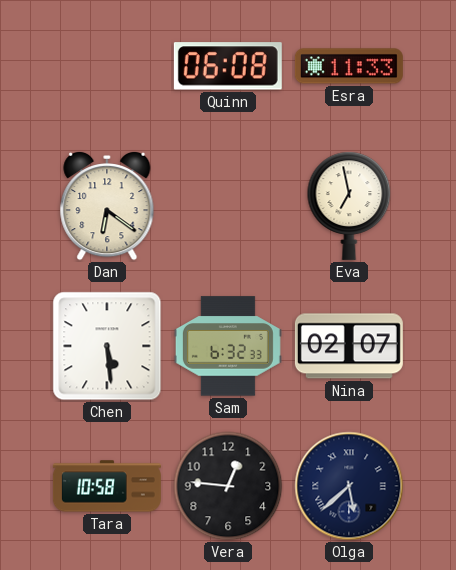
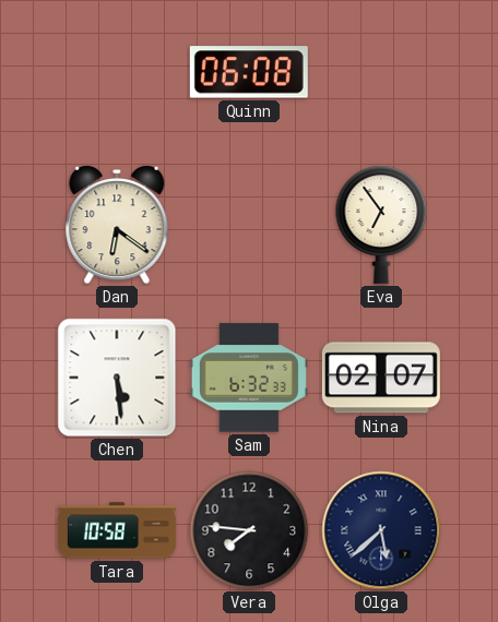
Esra: 11:33 -> none
Eva: 6:58 -> 6:54
Vera: 12:46 -> 7:46
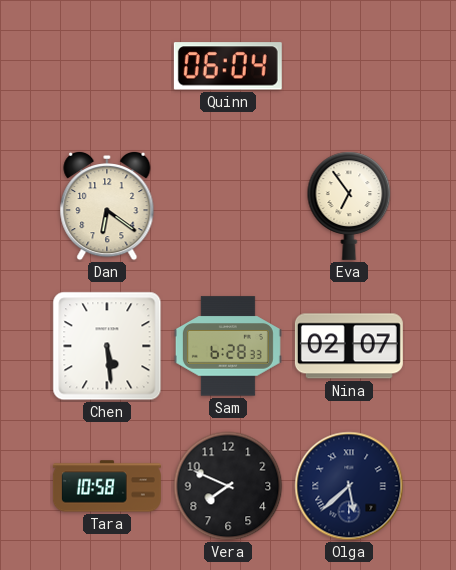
Quinn: 06:08 -> 06:04
Sam: 6:32 -> 6:28
Vera: 7:46 -> 7:49
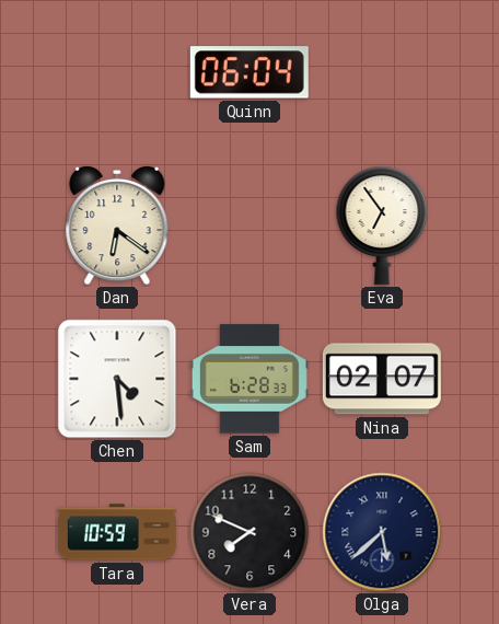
Chen: 5:29 -> 4:29
Tara: 10:58 -> 10:59
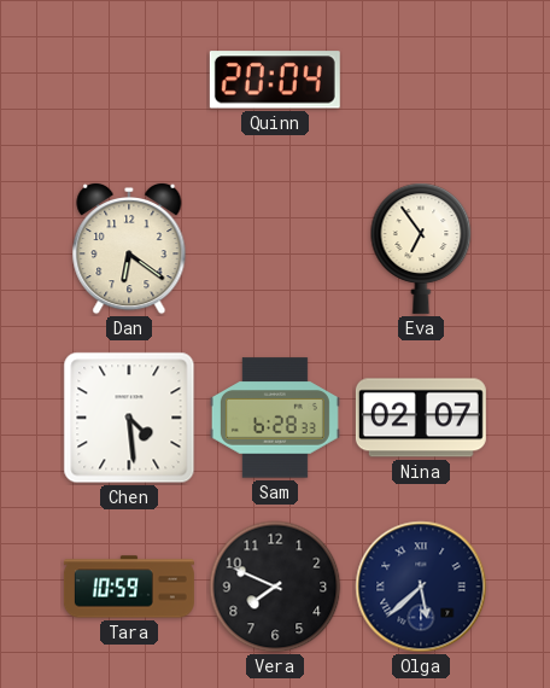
Quinn: 06:04 -> 20:04
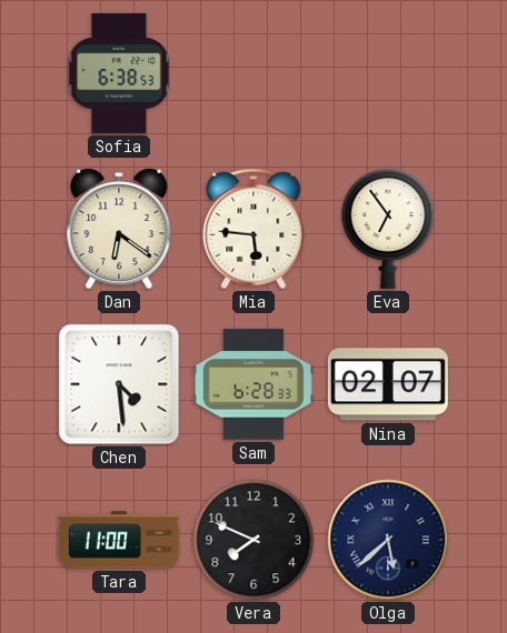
Sofia: none -> 6:38
Quinn: 20:04 -> none
Mia: none -> 5:46
Tara: 10:59 -> 11:00
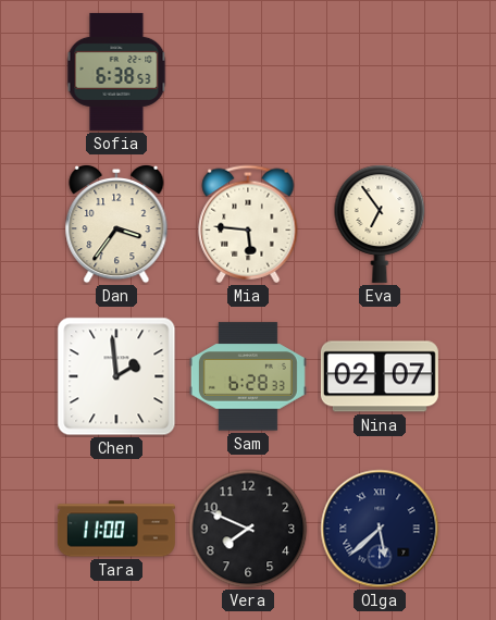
Dan: 6:21 -> 3:36
Chen: 4:29 -> 1:59
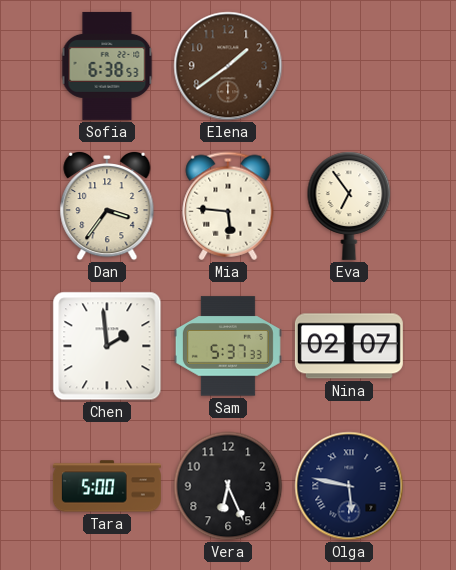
Elena: none -> 1:39
Sam: 6:28 -> 5:37
Tara: 11:00 -> 5:00
Vera: 7:49 -> 6:26
Olga: 5:38 -> 5:47
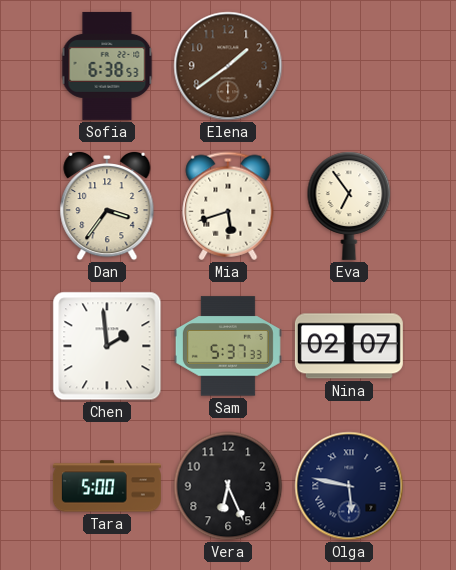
Mia: 5:46 -> 5:42
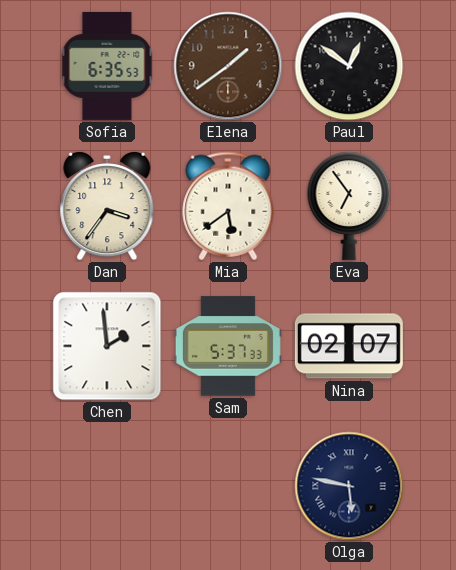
Sofia: 6:38 -> 6:35
Paul: none -> 12:51
Mia: 5:42 -> 5:39
Tara: 5:00 -> none
Vera: 6:26 -> none
